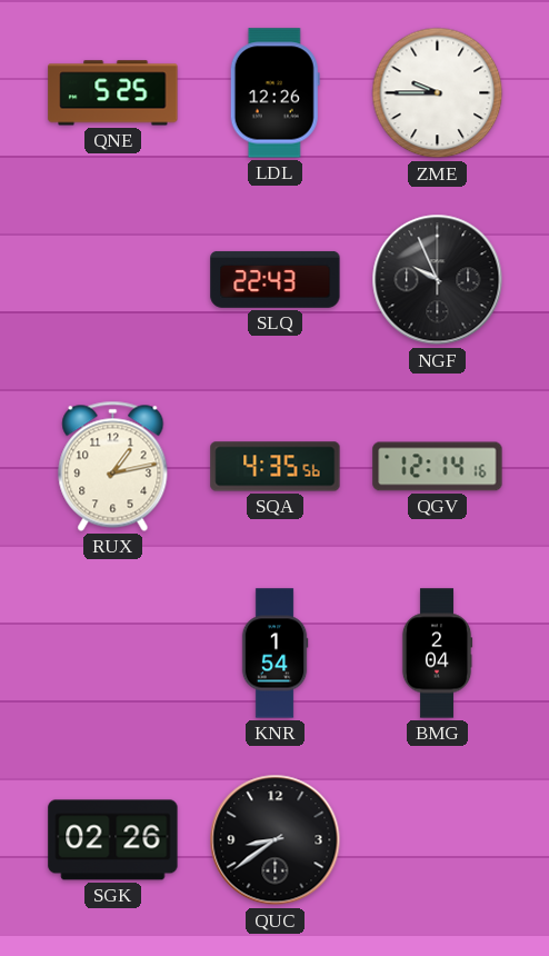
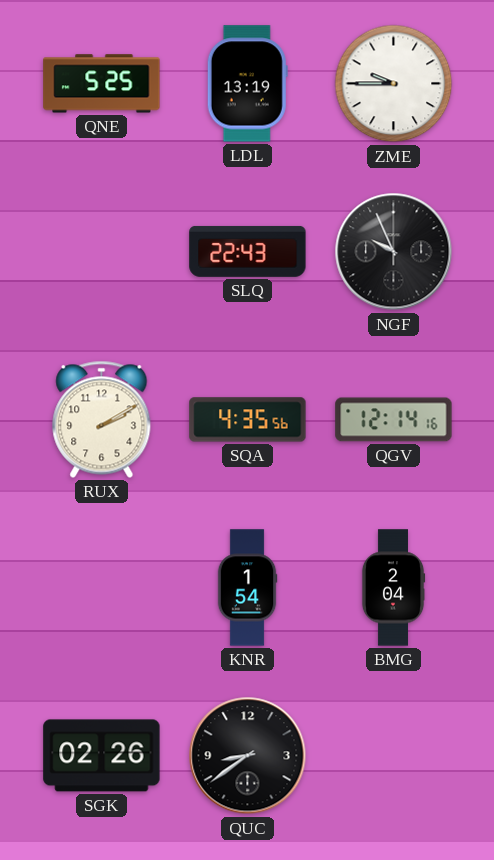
LDL: 12:26 -> 13:19
RUX: 1:13 -> 2:10
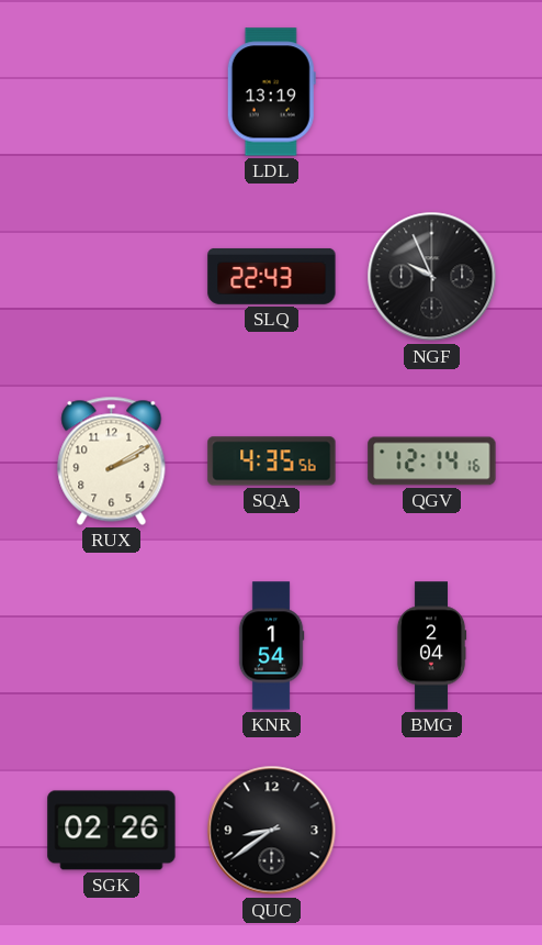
QNE: 5:25 -> none
ZME: 9:45 -> none
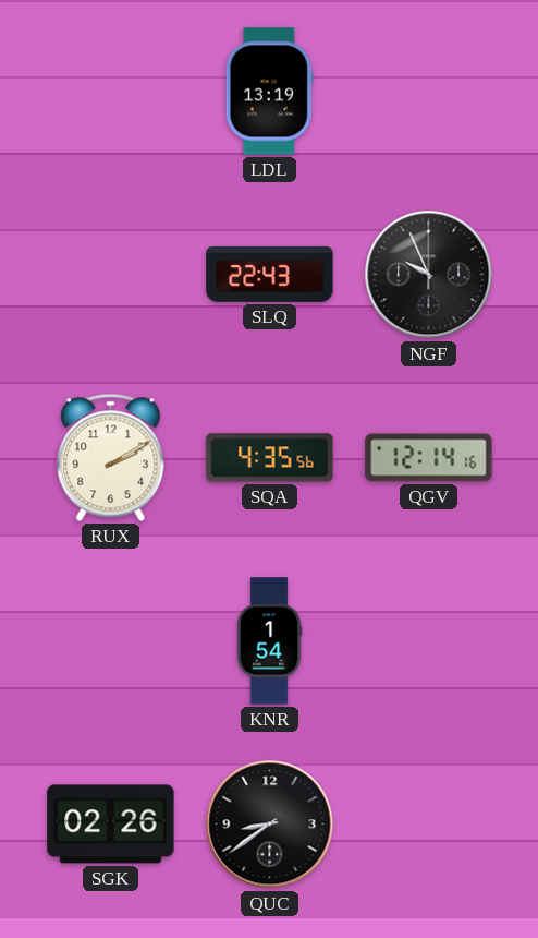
BMG: 2:04 -> none
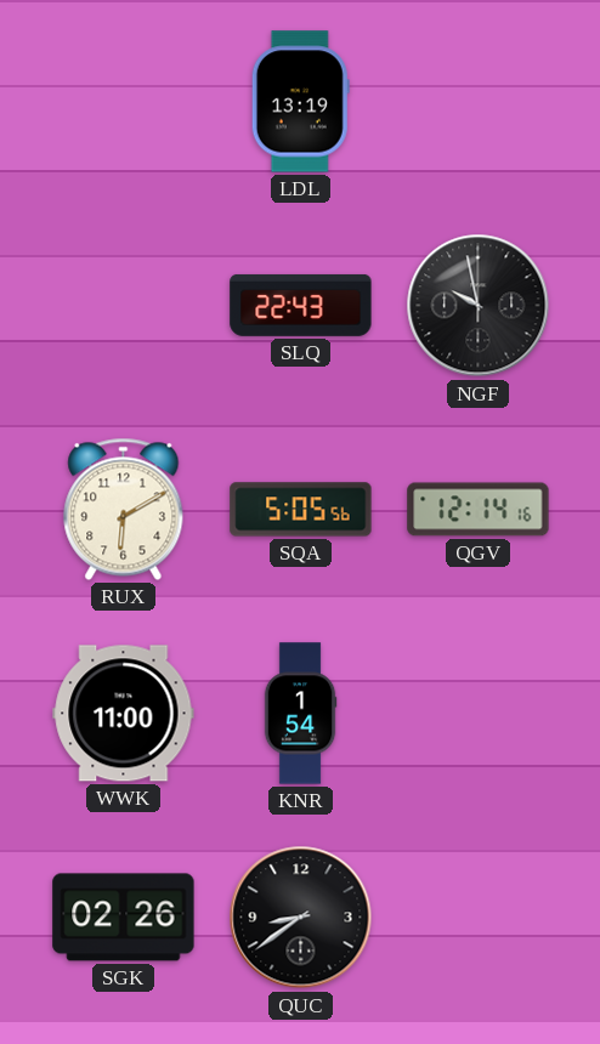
NGF: 9:56 -> 9:58
RUX: 2:10 -> 6:10
SQA: 4:35 -> 5:05
WWK: none -> 11:00
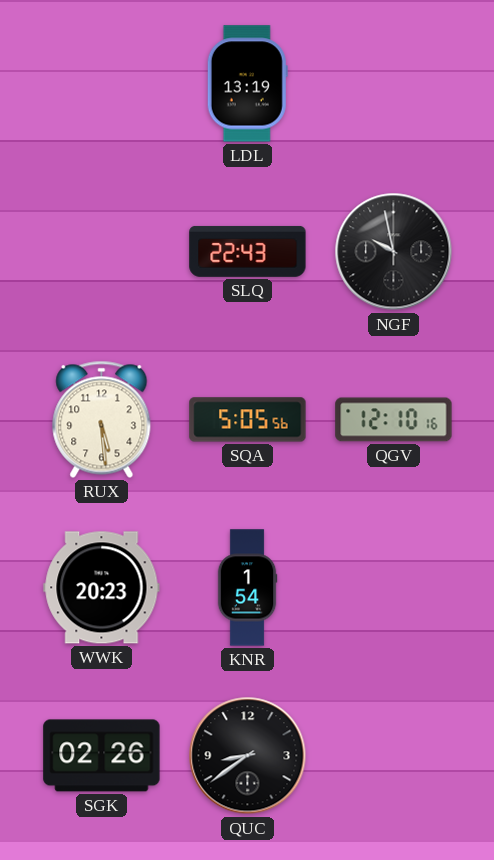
RUX: 6:10 -> 5:29
QGV: 12:14 -> 12:10
WWK: 11:00 -> 20:23
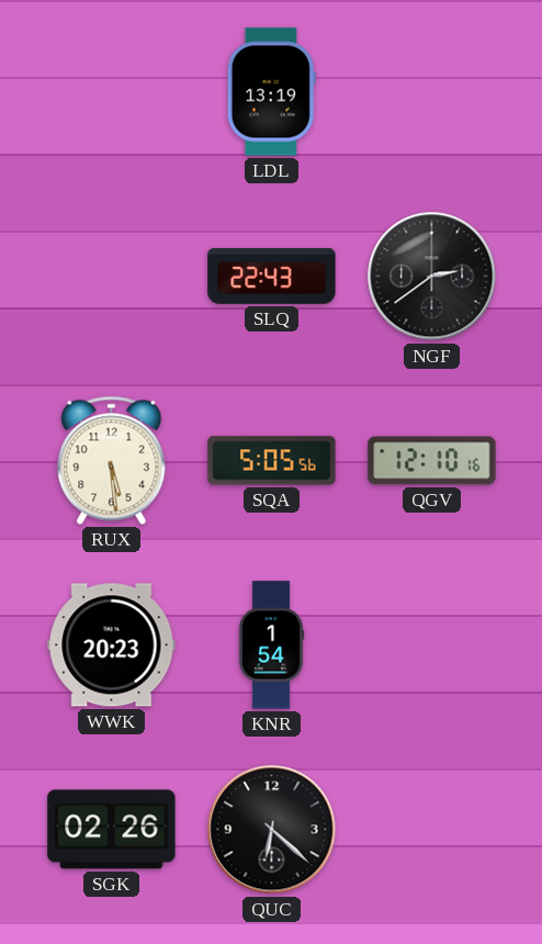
NGF: 9:58 -> 2:39
QUC: 8:39 -> 6:22
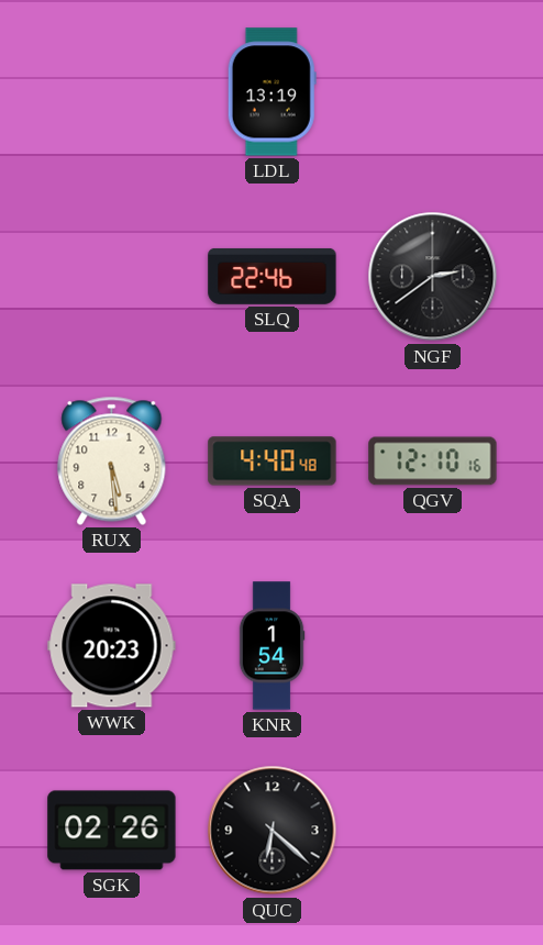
SLQ: 22:43 -> 22:46
SQA: 5:05 -> 4:40
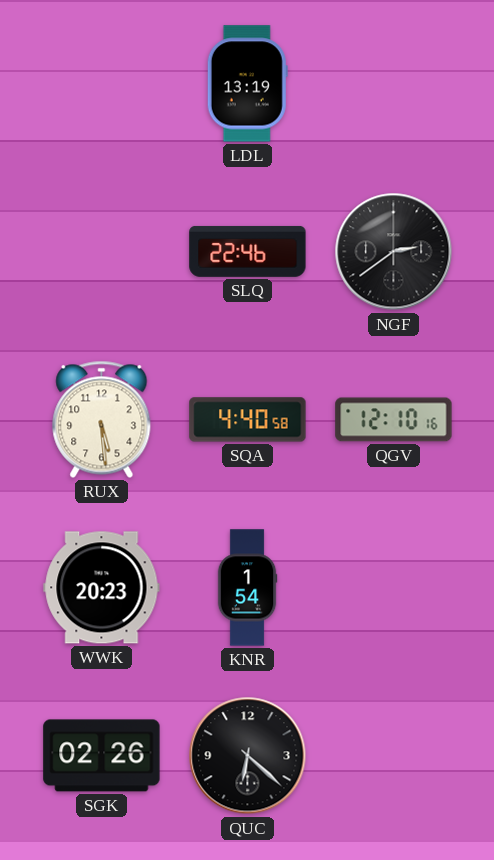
SQA: 4:40:48 -> 4:40:58
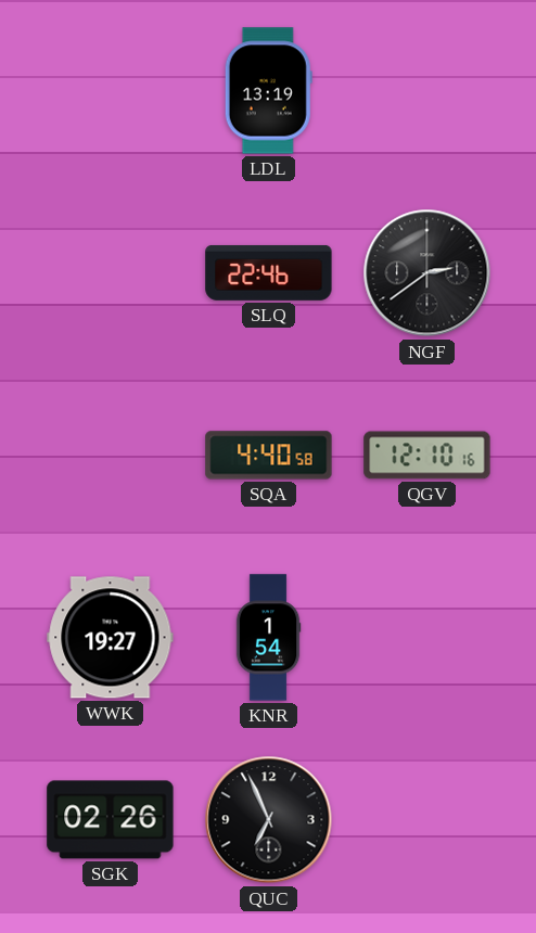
RUX: 5:29 -> none
WWK: 20:23 -> 19:27
QUC: 6:22 -> 6:56
